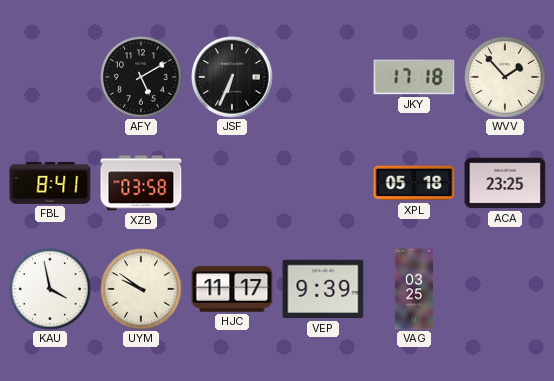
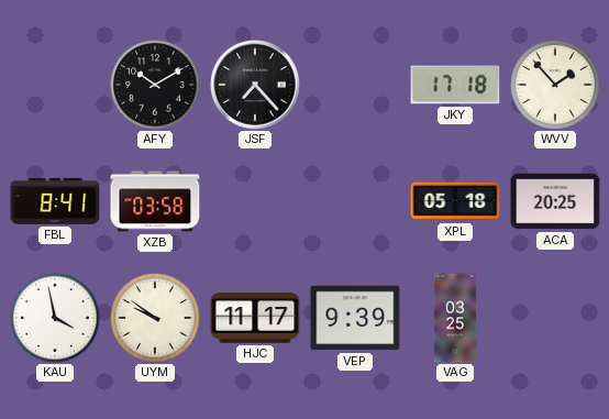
AFY: 5:10 -> 10:10
JSF: 6:34 -> 7:23
ACA: 23:25 -> 20:25
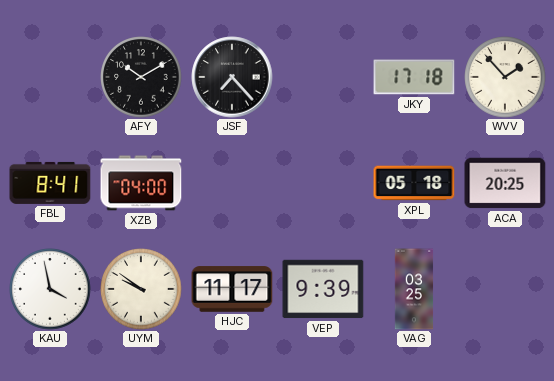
XZB: 03:58 -> 04:00
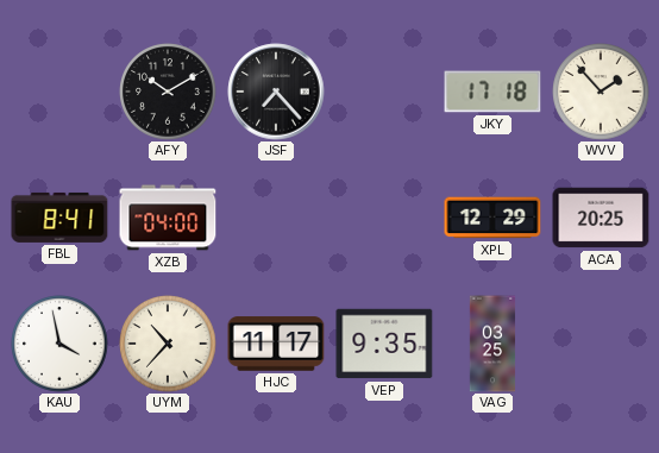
XPL: 05:18 -> 12:29
UYM: 9:51 -> 10:37
VEP: 9:39 -> 9:35
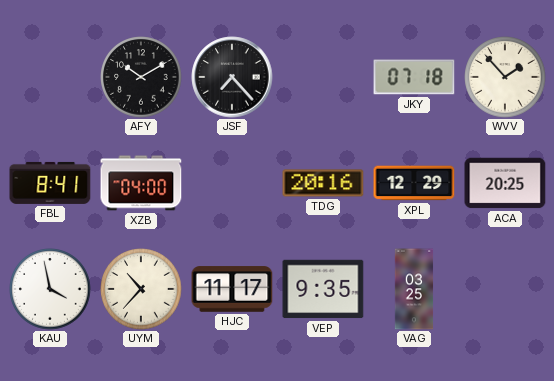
JKY: 17:18 -> 07:18
TDG: none -> 20:16
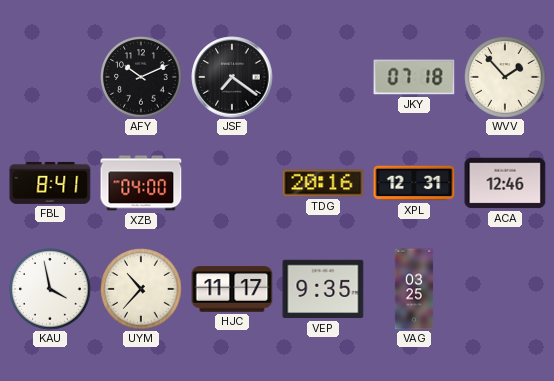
AFY: 10:10 -> 10:11
JSF: 7:23 -> 7:21
XPL: 12:29 -> 12:31
ACA: 20:25 -> 12:46
